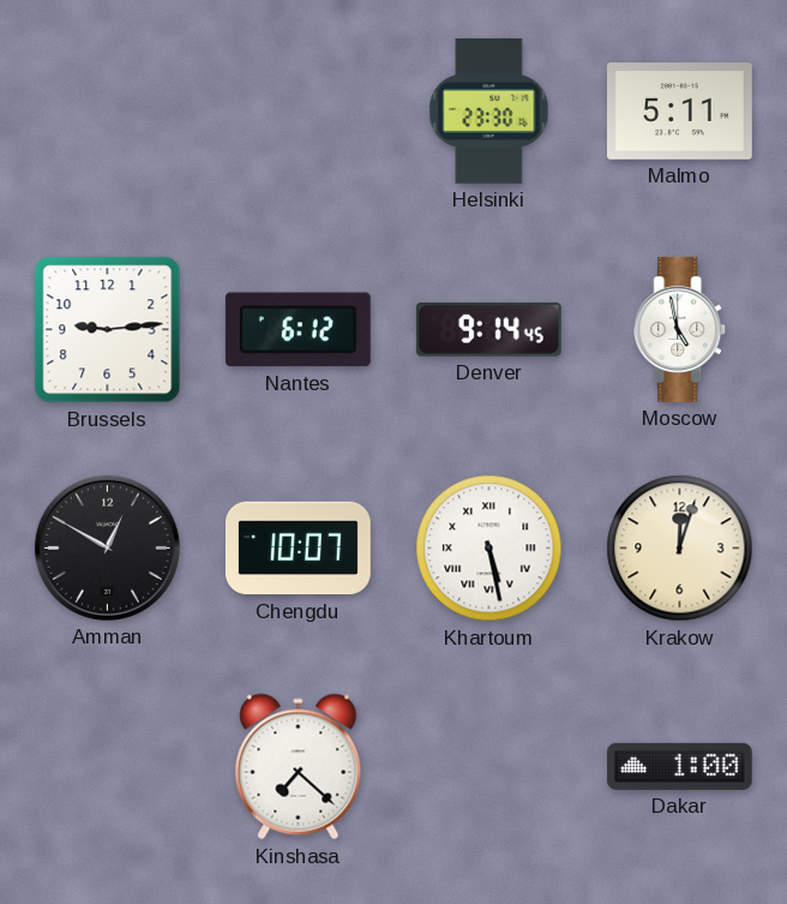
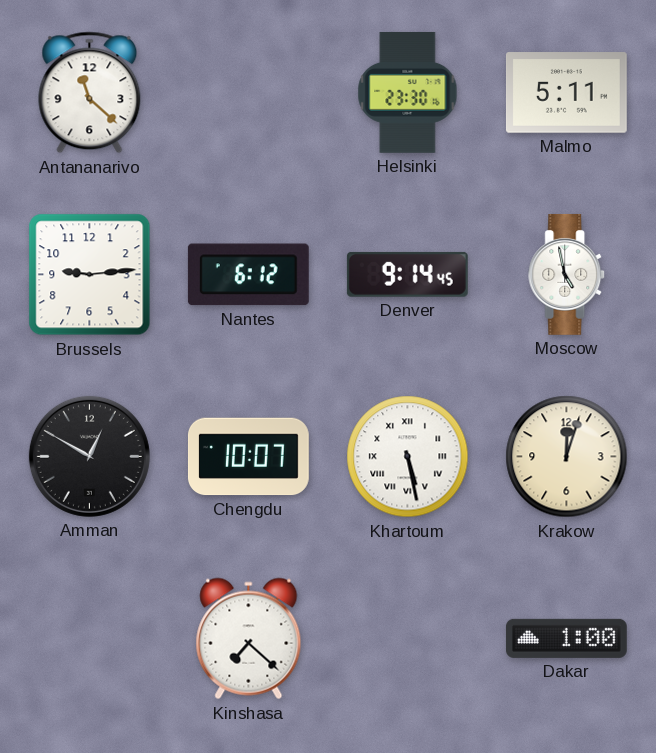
Antananarivo: none -> 11:22
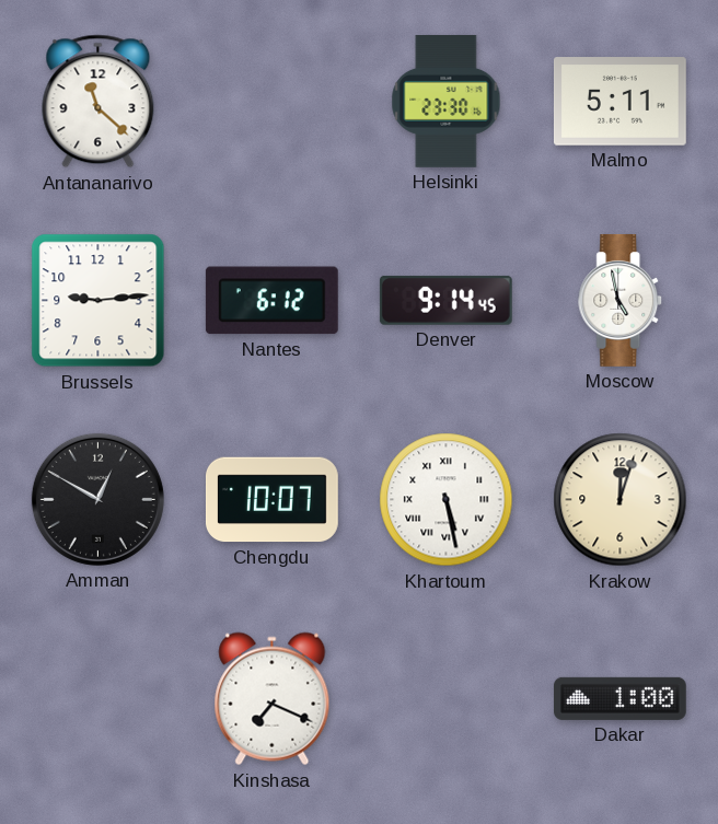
Kinshasa: 7:22 -> 7:19
